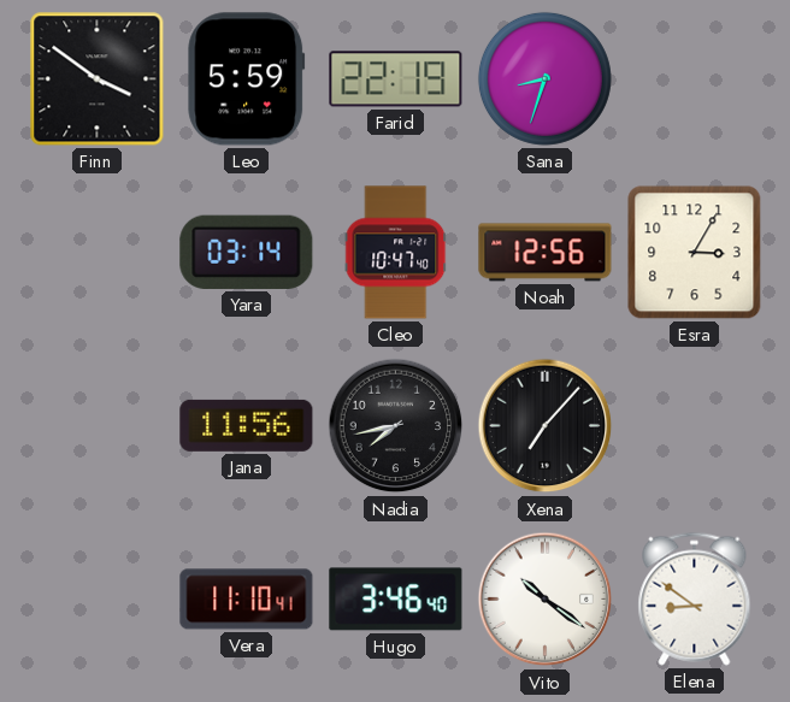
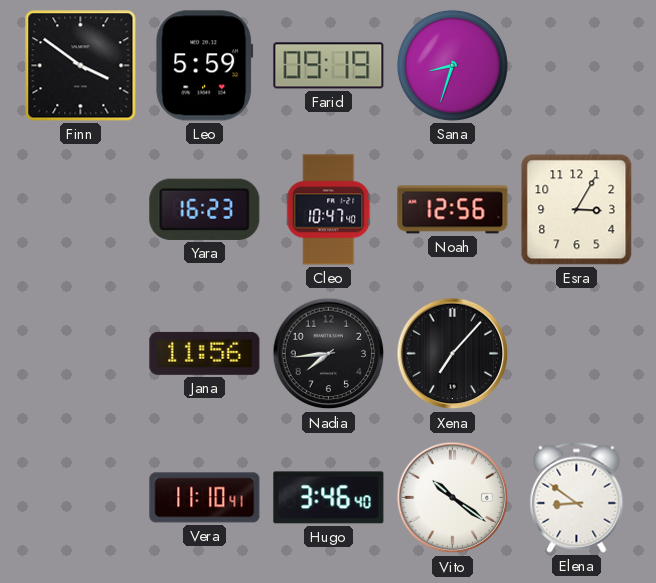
Farid: 22:19 -> 09:19
Yara: 03:14 -> 16:23
Nadia: 7:43 -> 7:44
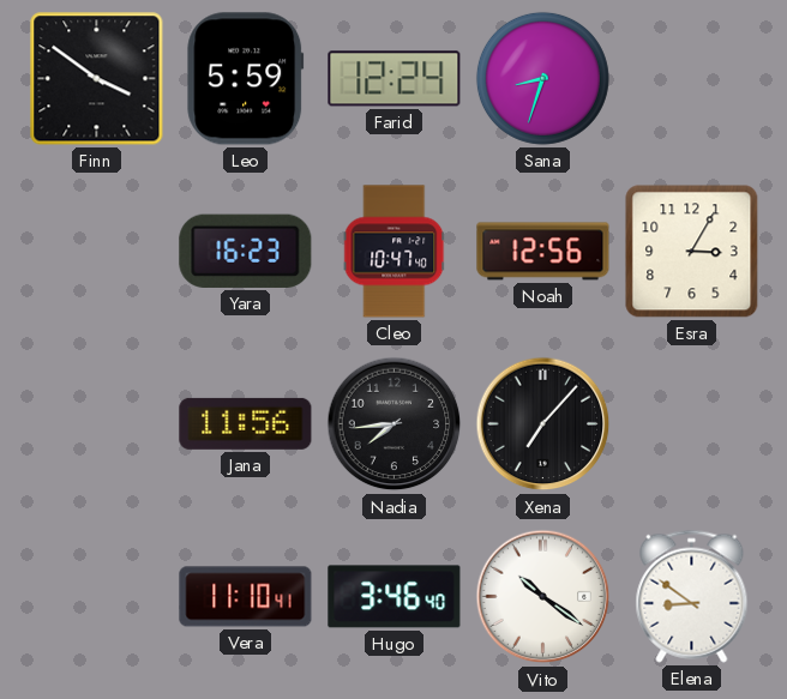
Farid: 09:19 -> 12:24
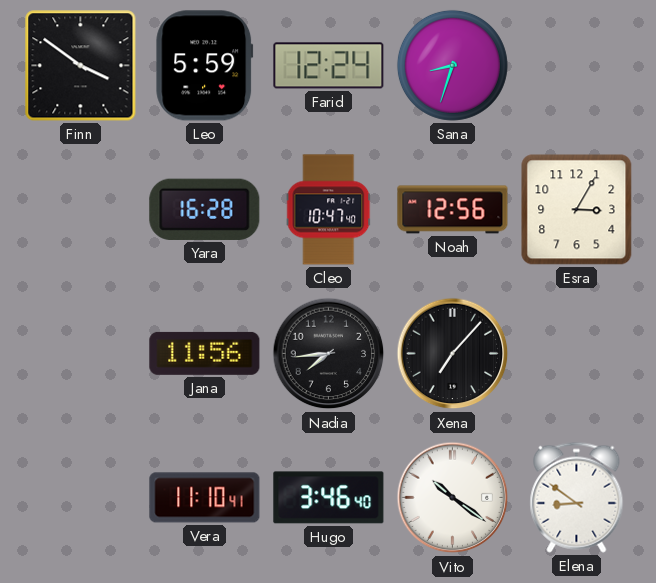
Yara: 16:23 -> 16:28
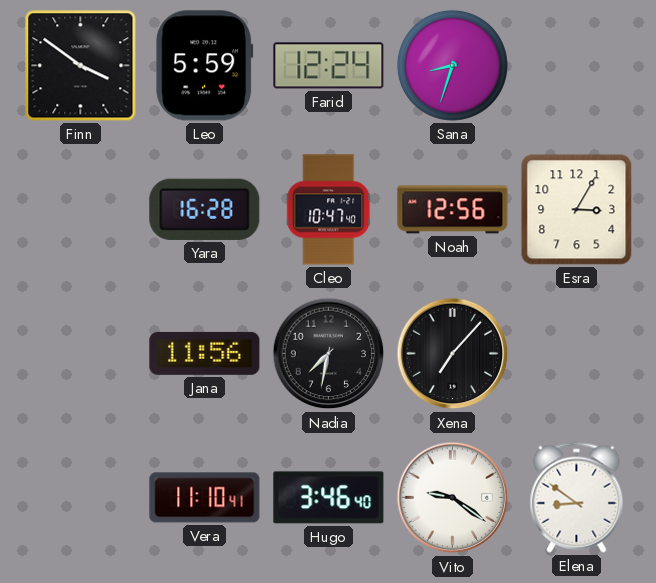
Nadia: 7:44 -> 7:32
Vito: 10:21 -> 9:21
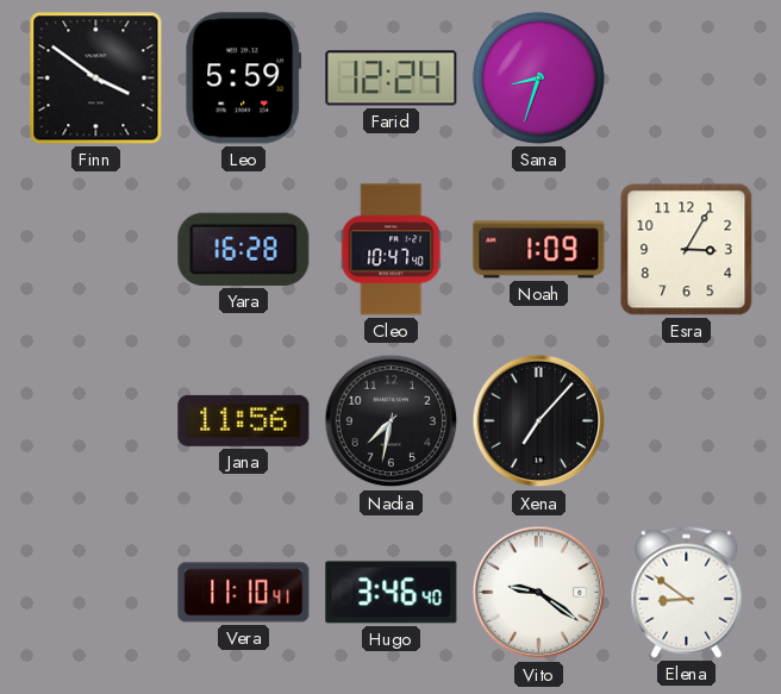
Noah: 12:56 -> 1:09
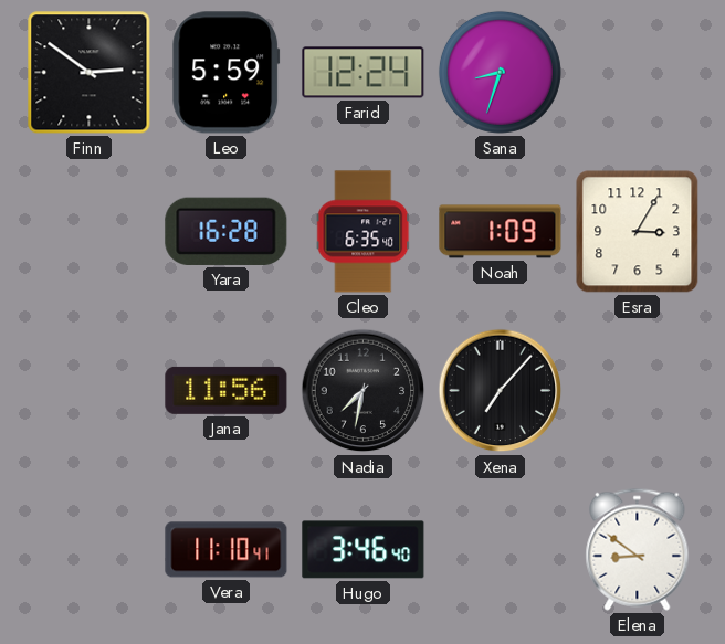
Finn: 3:51 -> 2:51
Cleo: 10:47 -> 6:35
Vito: 9:21 -> none
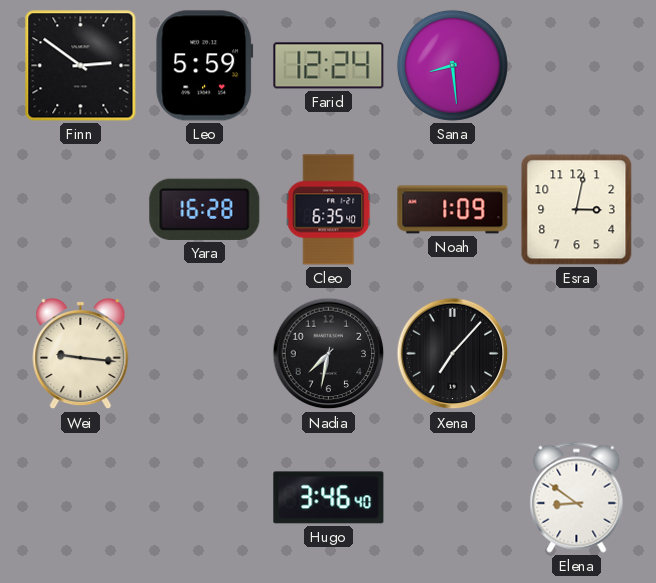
Sana: 8:33 -> 8:29
Esra: 3:05 -> 3:02
Wei: none -> 9:16
Jana: 11:56 -> none
Vera: 11:10 -> none
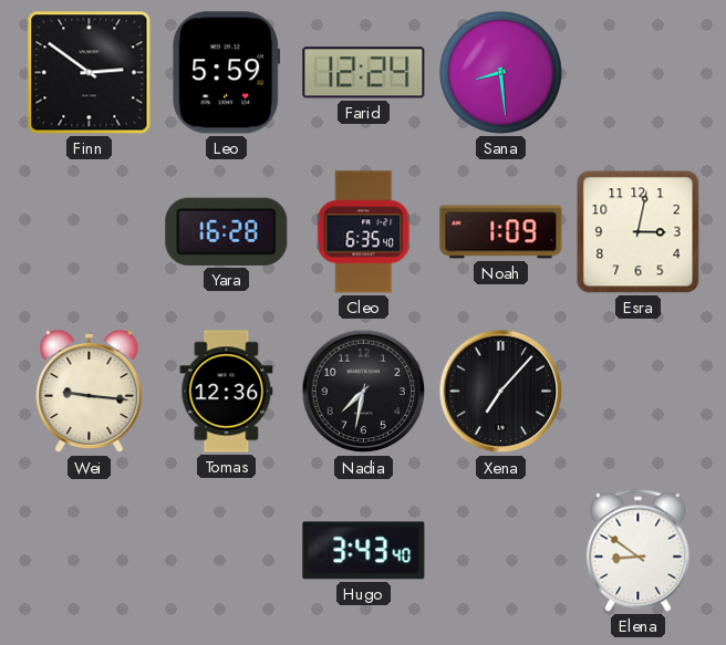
Tomas: none -> 12:36
Hugo: 3:46 -> 3:43
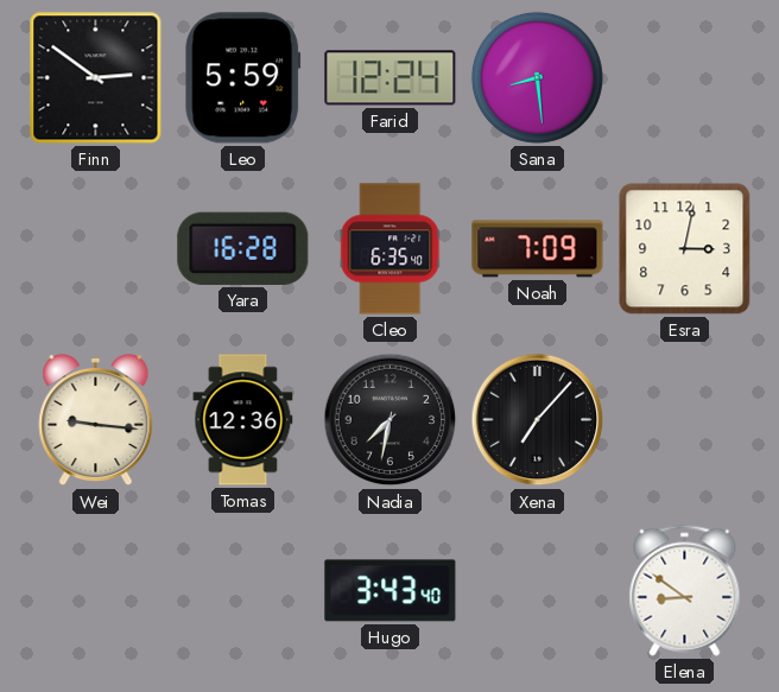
Noah: 1:09 -> 7:09
